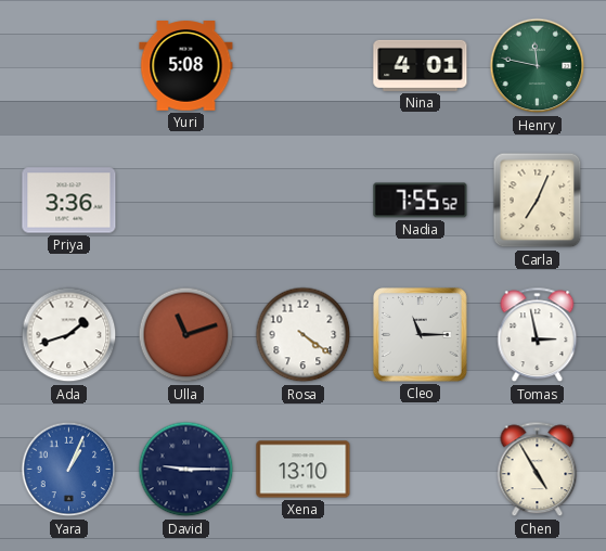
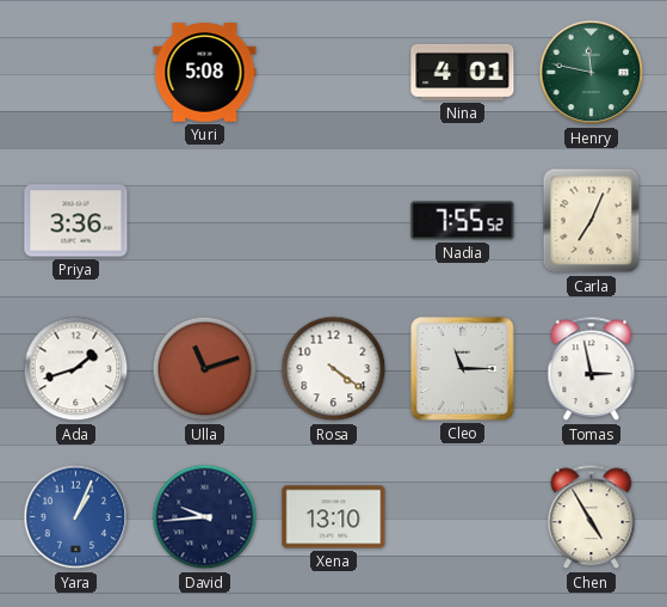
David: 9:15 -> 9:44
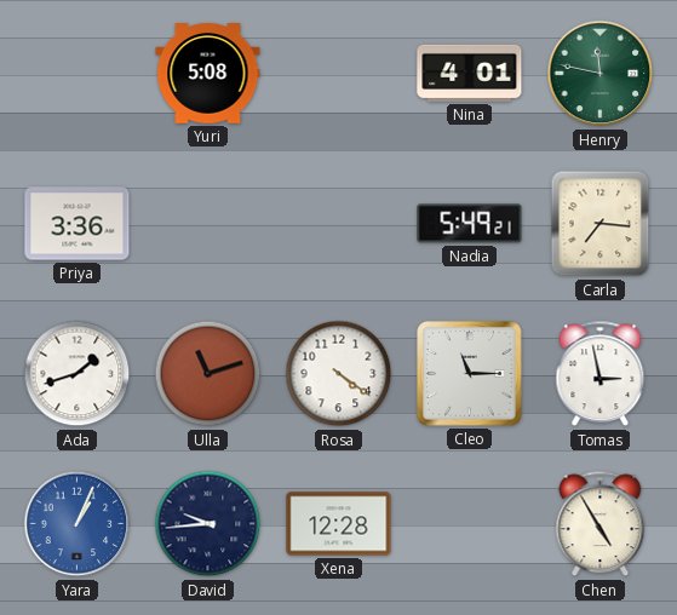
Nadia: 7:55 -> 5:49
Carla: 7:04 -> 7:16
Xena: 13:10 -> 12:28
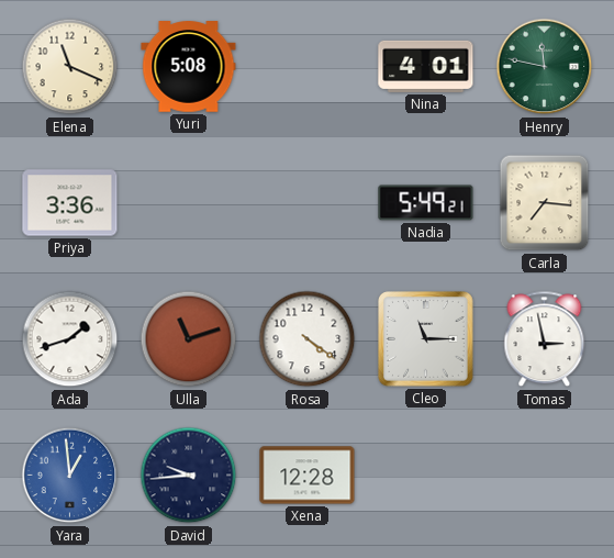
Elena: none -> 11:19
Yara: 1:04 -> 12:59
Chen: 4:55 -> none
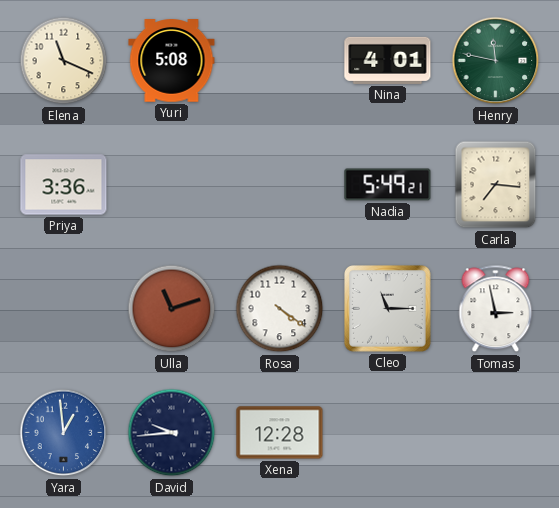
Ada: 1:42 -> none
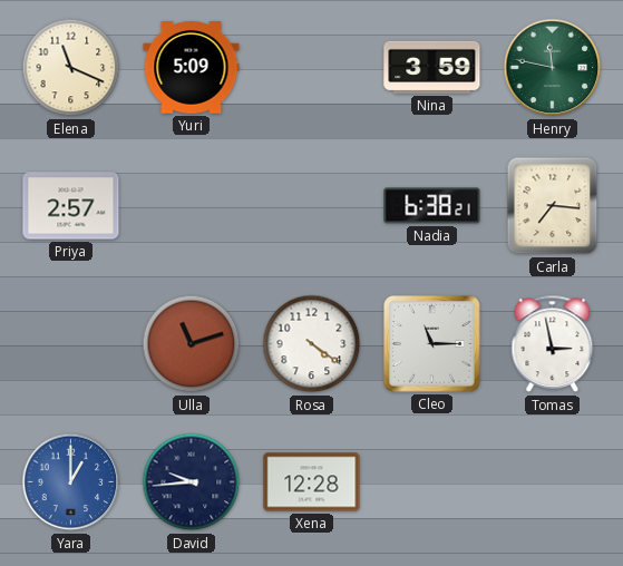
Yuri: 5:08 -> 5:09
Nina: 4:01 -> 3:59
Priya: 3:36 -> 2:57
Nadia: 5:49 -> 6:38
Yara: 12:59 -> 1:00
